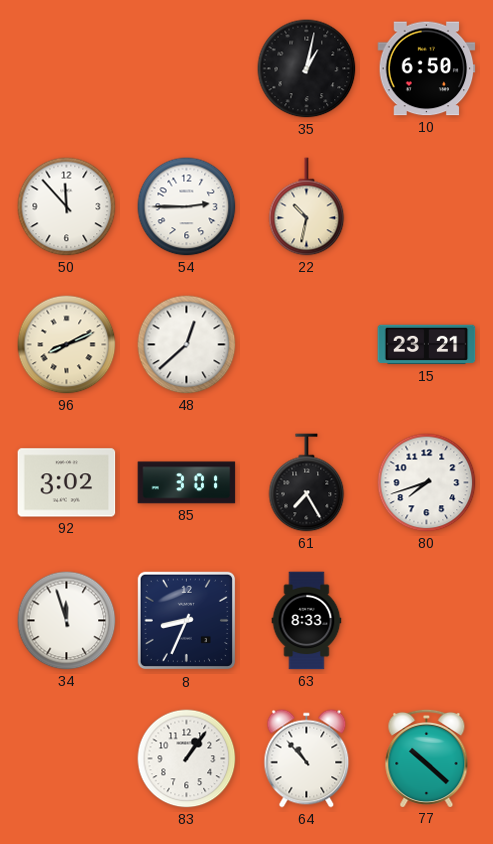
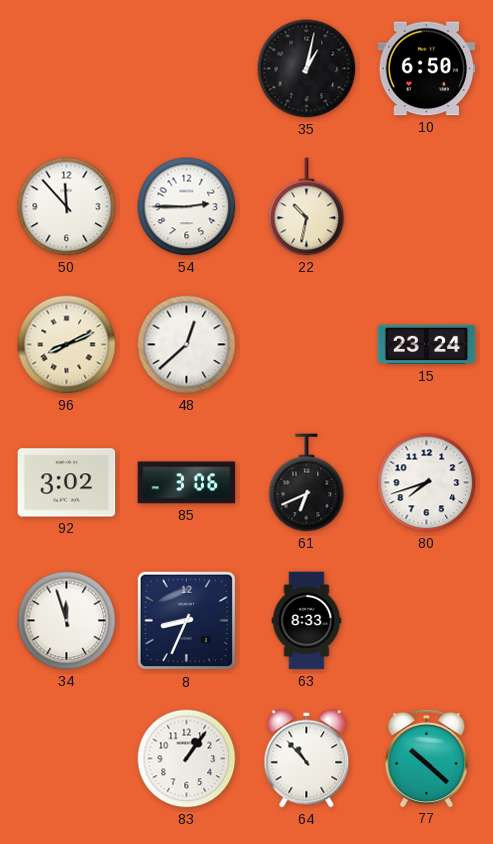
15: 23:21 -> 23:24
85: 3:01 -> 3:06
61: 7:25 -> 6:41
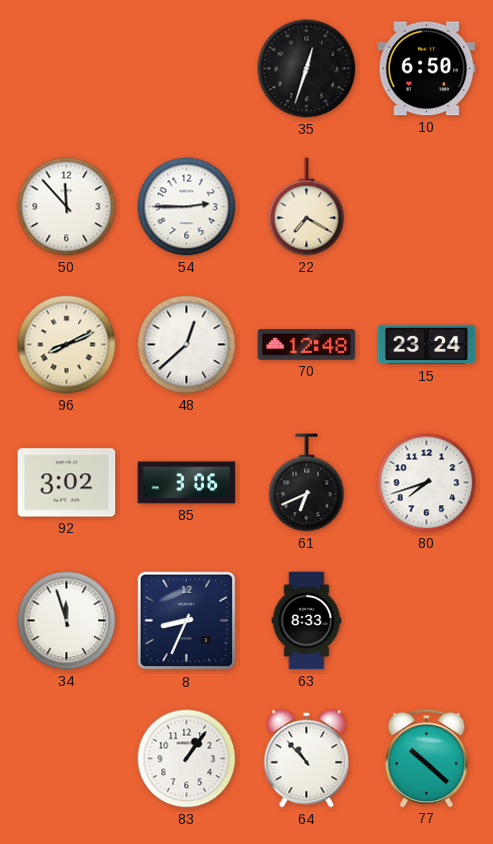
35: 1:02 -> 12:33
22: 10:32 -> 7:20
70: none -> 12:48
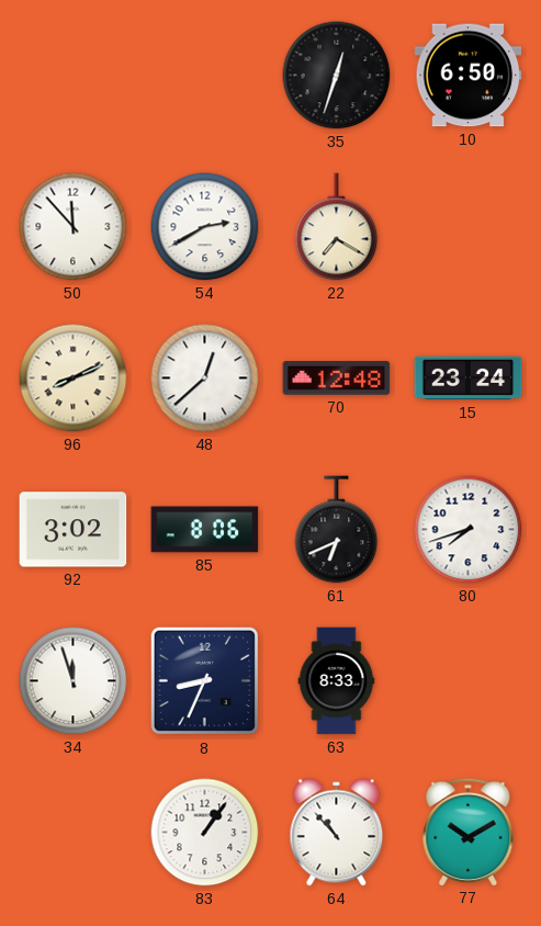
54: 2:45 -> 2:40
85: 3:06 -> 8:06
77: 10:22 -> 10:10
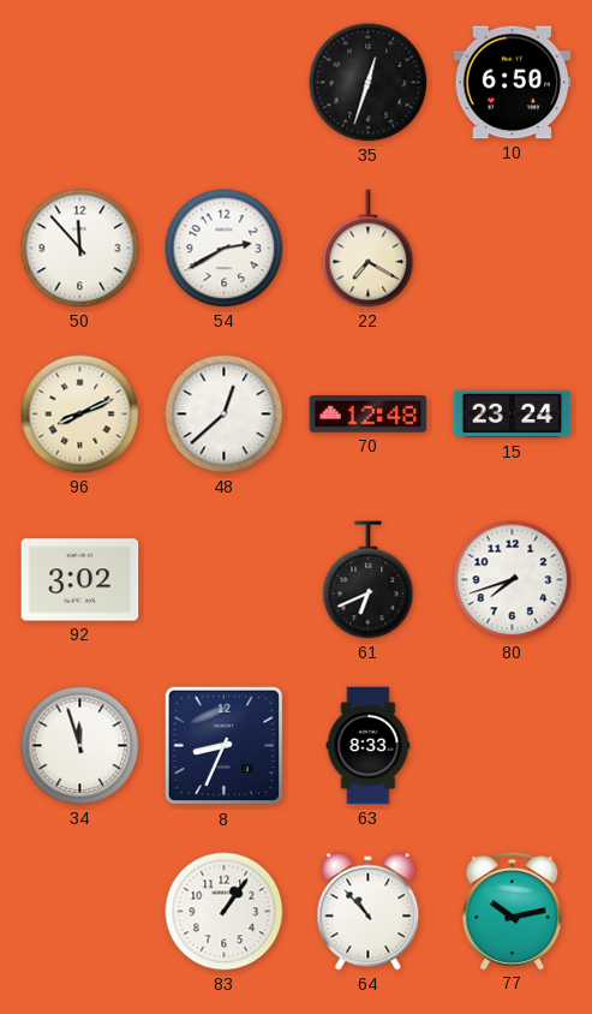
85: 8:06 -> none
77: 10:10 -> 10:13
